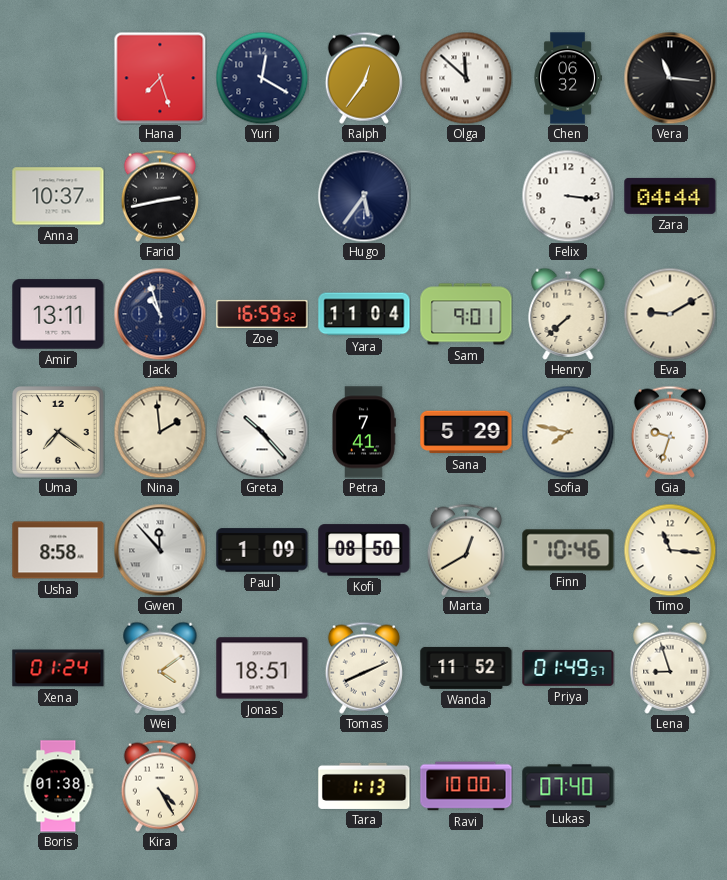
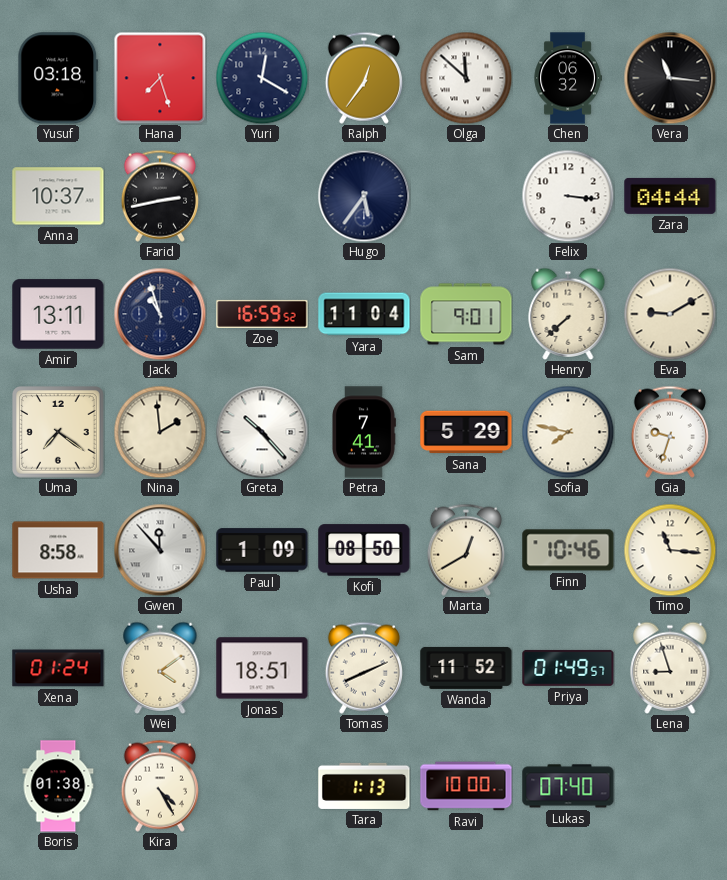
Yusuf: none -> 03:18
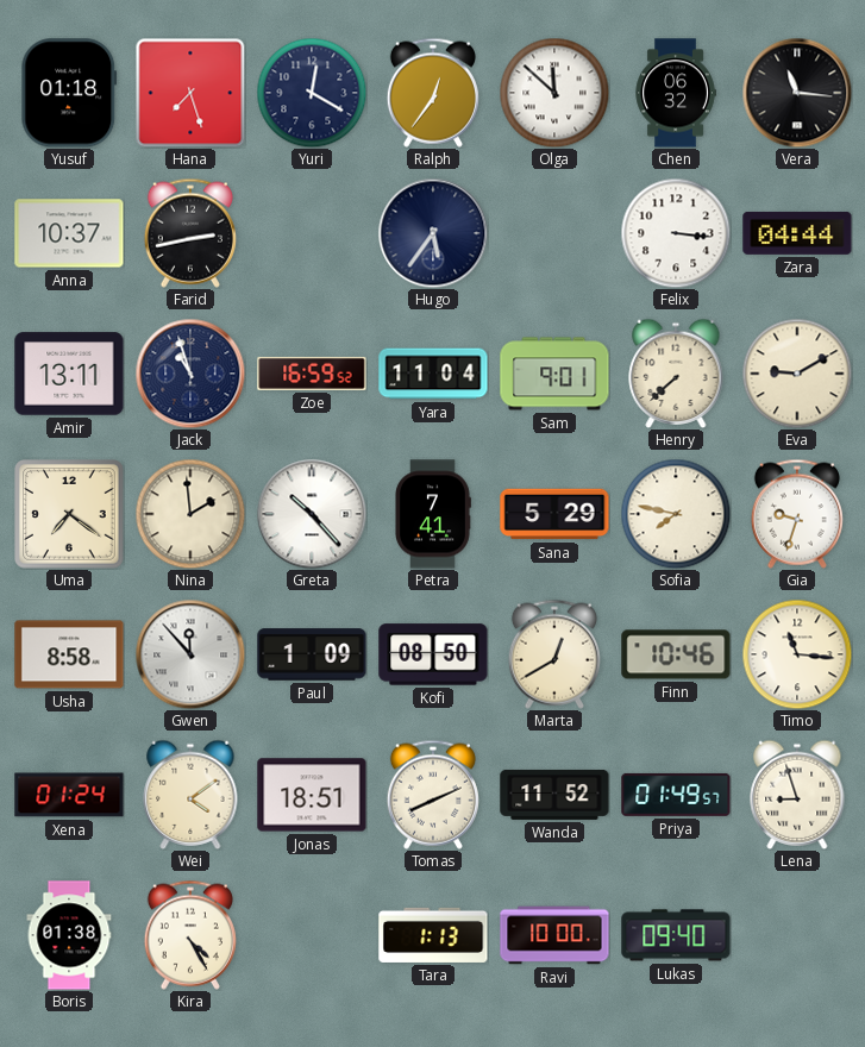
Yusuf: 03:18 -> 01:18
Lukas: 07:40 -> 09:40
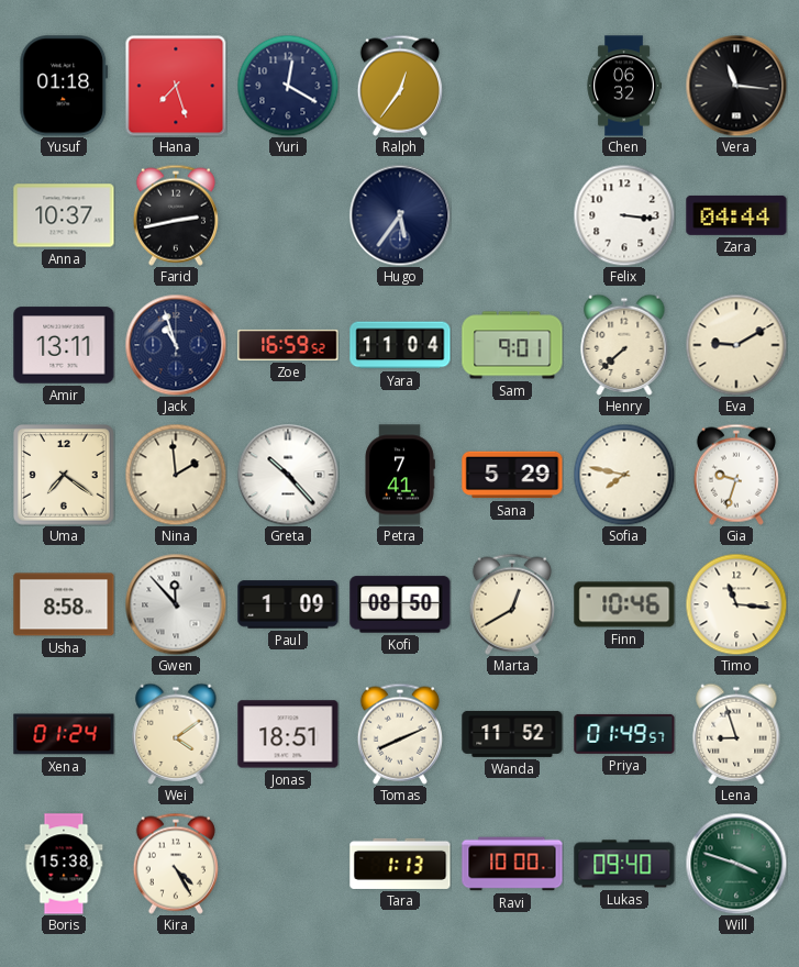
Olga: 11:52 -> none
Boris: 01:38 -> 15:38
Will: none -> 3:48
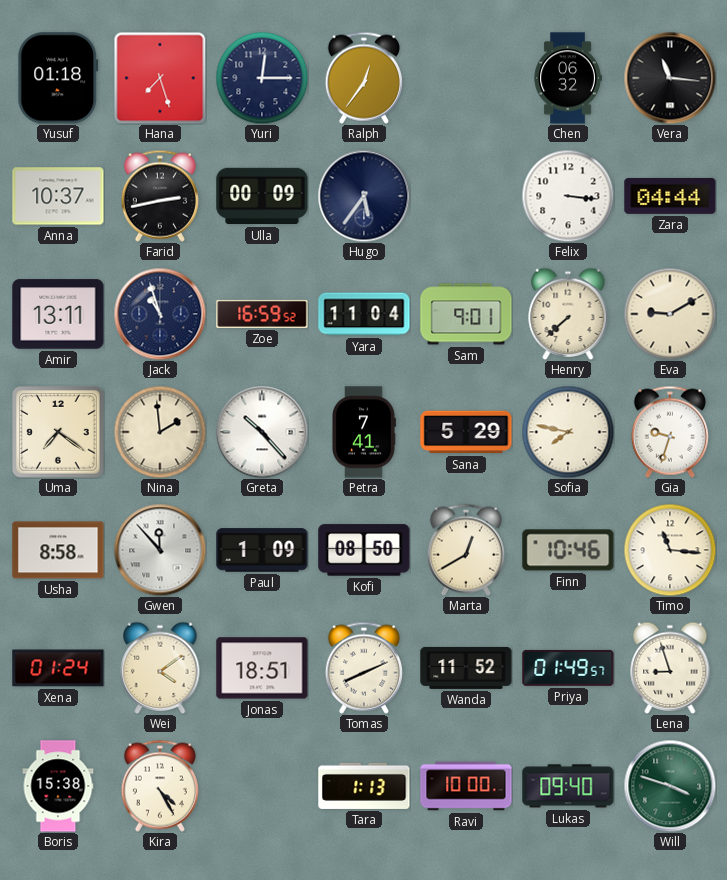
Yuri: 12:20 -> 12:15
Ulla: none -> 00:09
